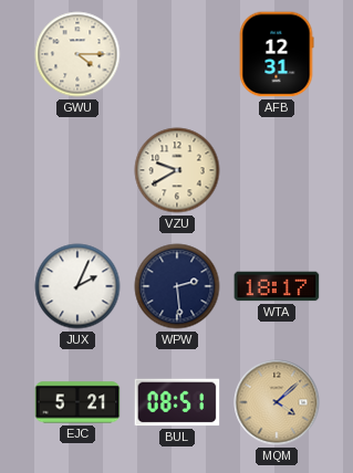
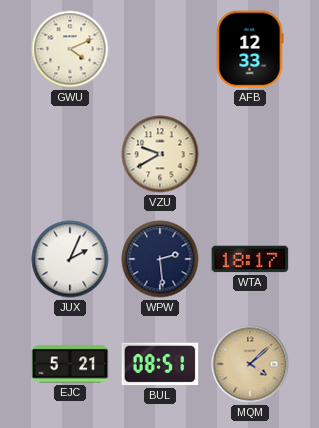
GWU: 4:15 -> 4:11
AFB: 12:31 -> 12:33
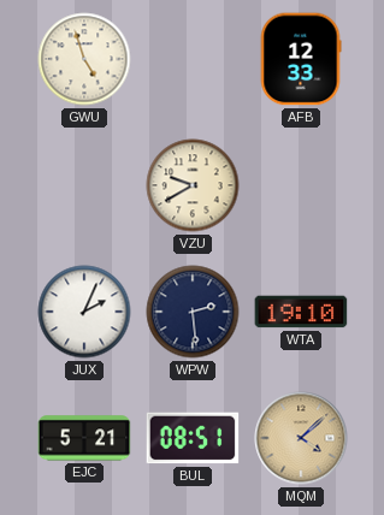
GWU: 4:11 -> 4:57
WTA: 18:17 -> 19:10
